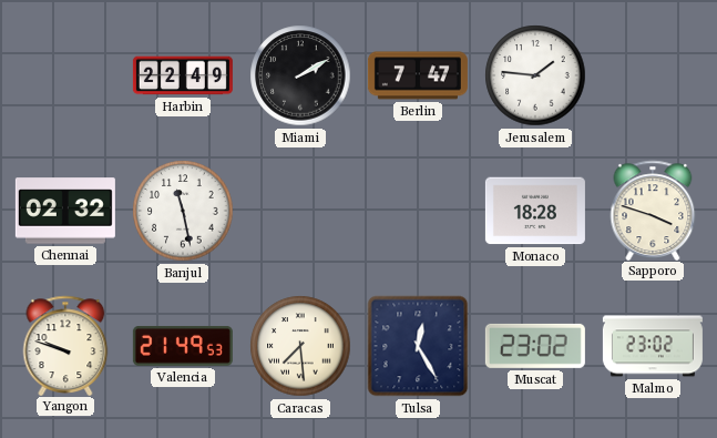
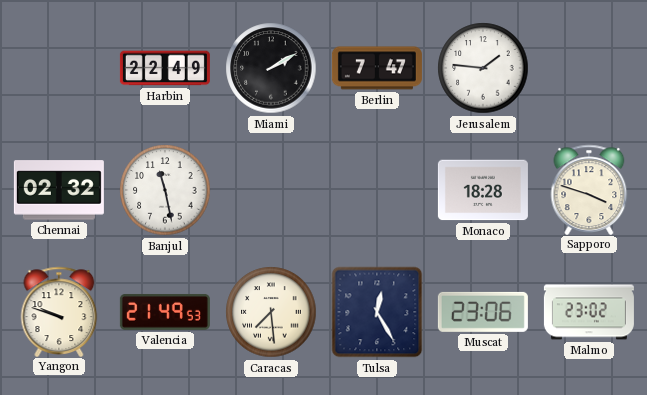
Muscat: 23:02 -> 23:06
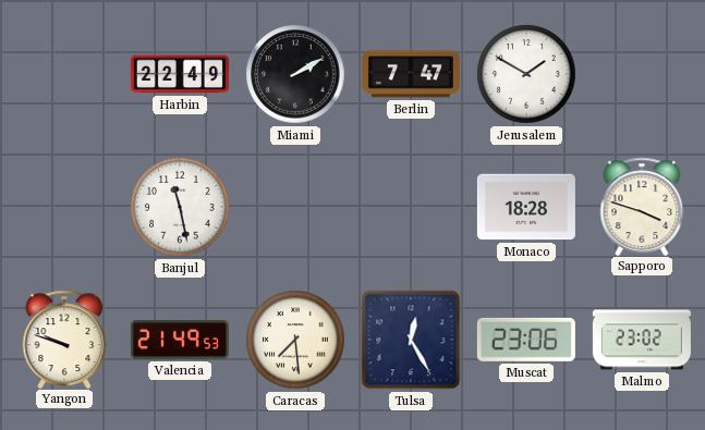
Jerusalem: 1:46 -> 1:50
Chennai: 02:32 -> none
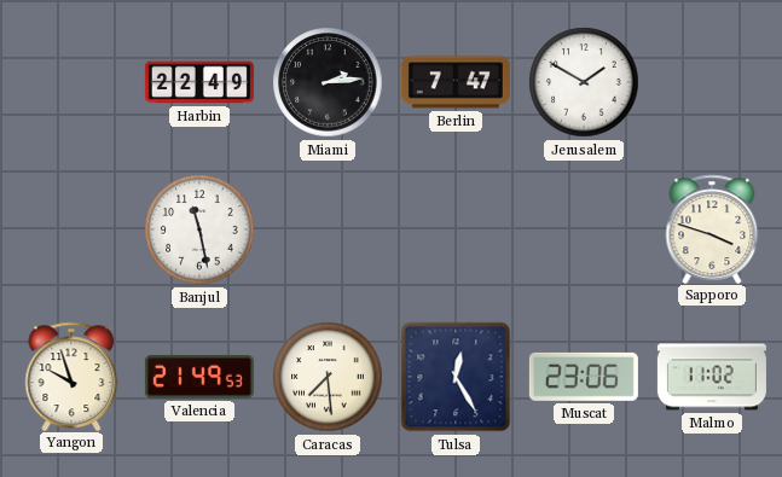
Miami: 2:10 -> 2:14
Monaco: 18:28 -> none
Yangon: 9:48 -> 9:57
Malmo: 23:02 -> 11:02
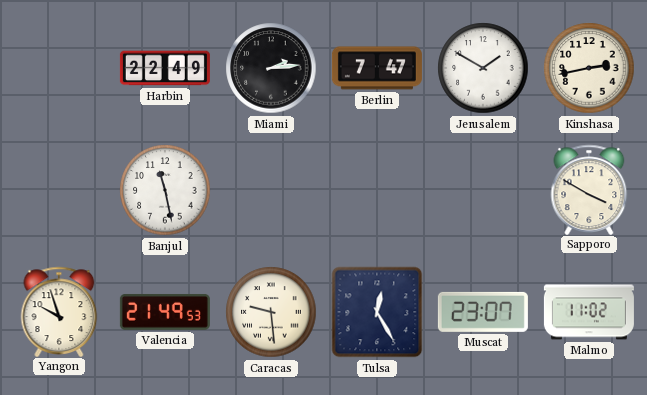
Kinshasa: none -> 2:43
Sapporo: 3:48 -> 3:50
Caracas: 7:29 -> 9:29
Muscat: 23:06 -> 23:07
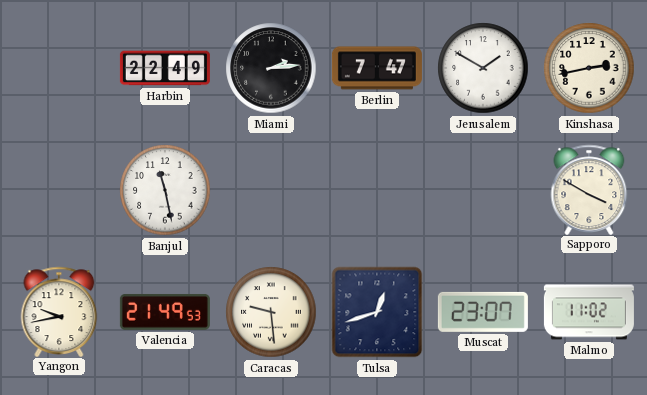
Yangon: 9:57 -> 9:43
Tulsa: 12:25 -> 12:42
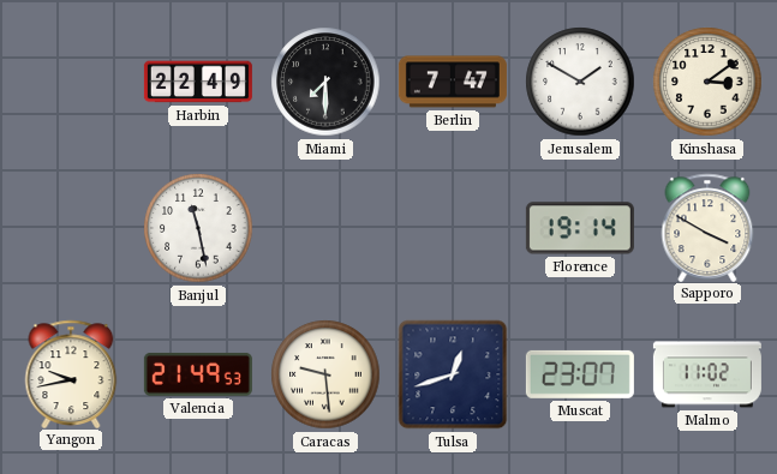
Miami: 2:14 -> 7:30
Kinshasa: 2:43 -> 3:09
Florence: none -> 19:14
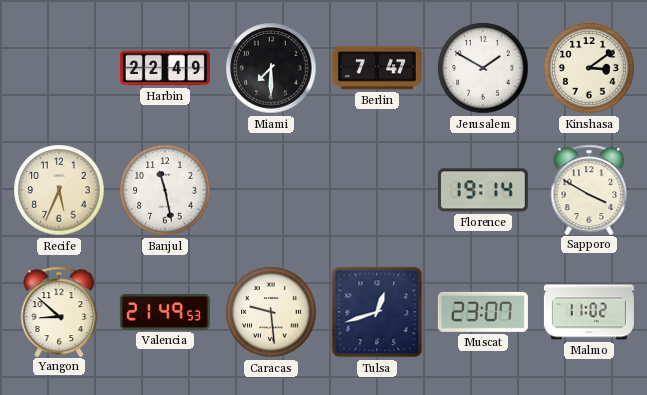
Recife: none -> 5:34
Yangon: 9:43 -> 8:52
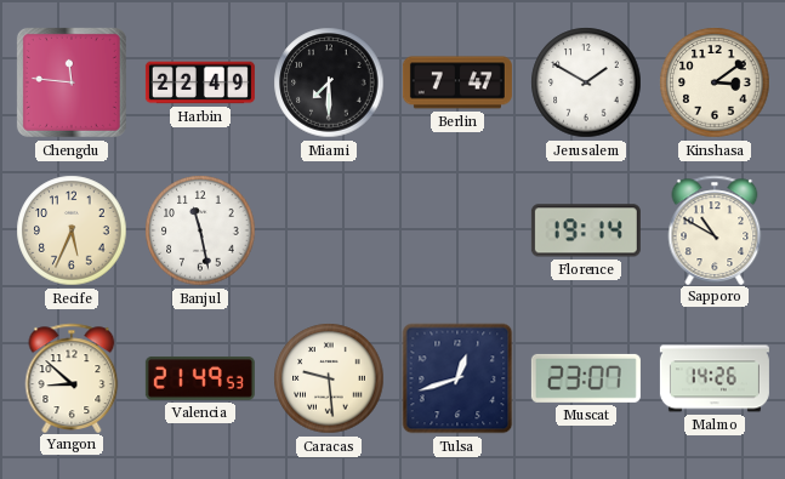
Chengdu: none -> 11:46
Sapporo: 3:50 -> 10:50
Malmo: 11:02 -> 14:26
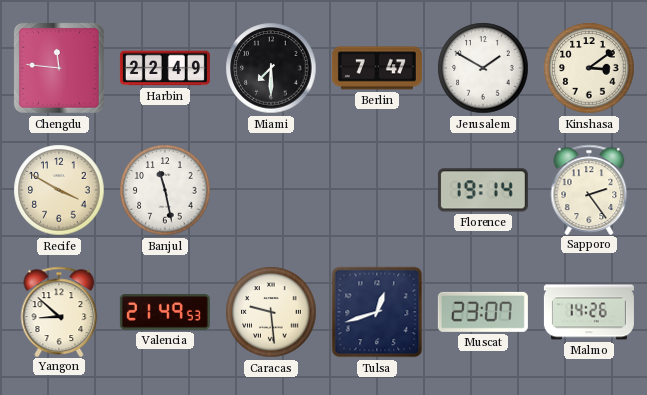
Recife: 5:34 -> 3:50
Sapporo: 10:50 -> 2:24
